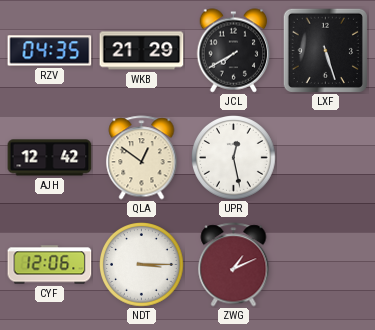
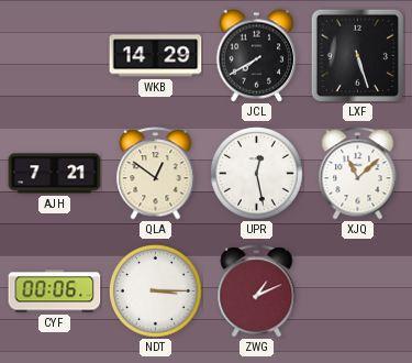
RZV: 04:35 -> none
WKB: 21:29 -> 14:29
AJH: 12:42 -> 7:21
XJQ: none -> 11:08
CYF: 12:06 -> 00:06
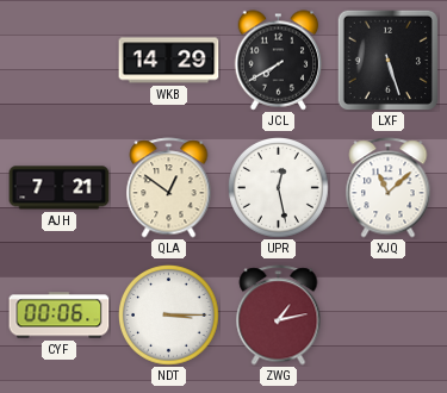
ZWG: 1:11 -> 1:13
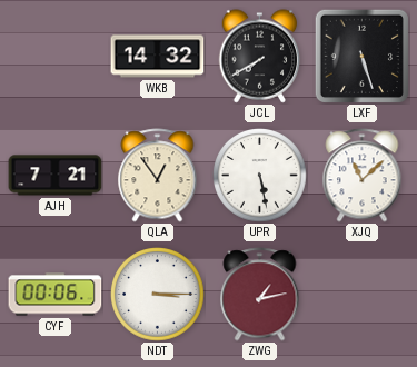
WKB: 14:29 -> 14:32
QLA: 12:51 -> 12:54
UPR: 12:28 -> 5:28
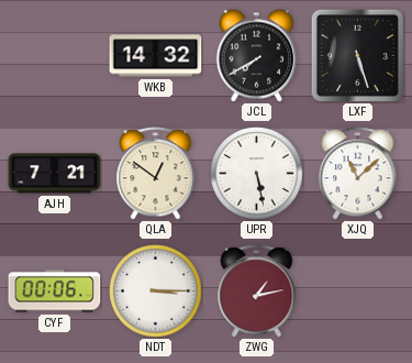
QLA: 12:54 -> 12:51
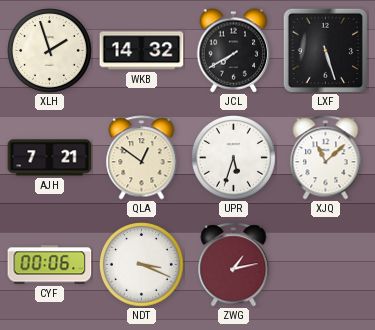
XLH: none -> 1:57
UPR: 5:28 -> 5:33
NDT: 3:15 -> 3:19
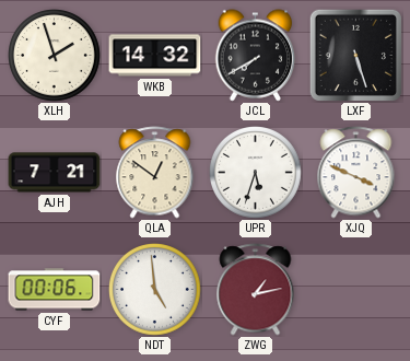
XJQ: 11:08 -> 3:49
NDT: 3:19 -> 4:59
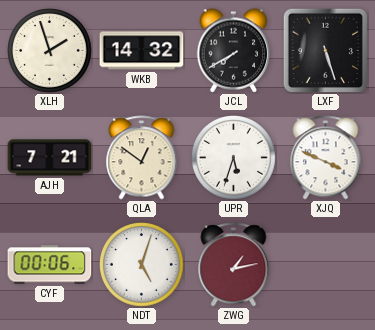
NDT: 4:59 -> 5:03
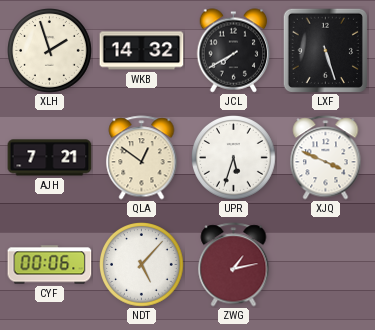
NDT: 5:03 -> 5:07
